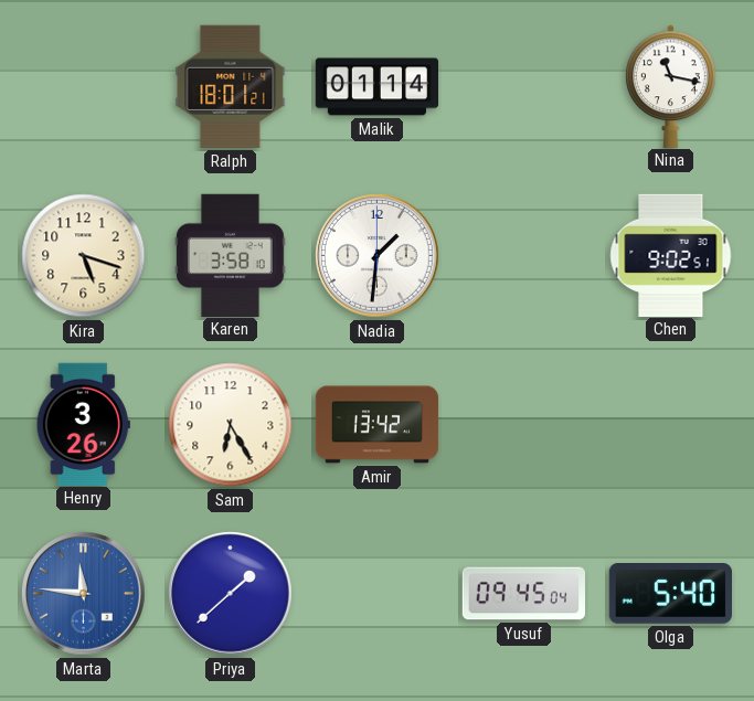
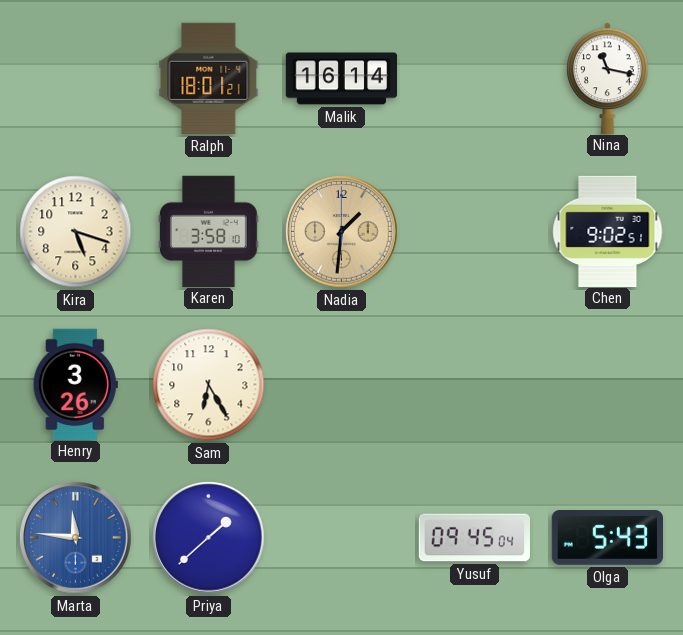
Malik: 01:14 -> 16:14
Nadia dial: white -> champagne
Amir: 13:42 -> none
Olga: 5:40 -> 5:43
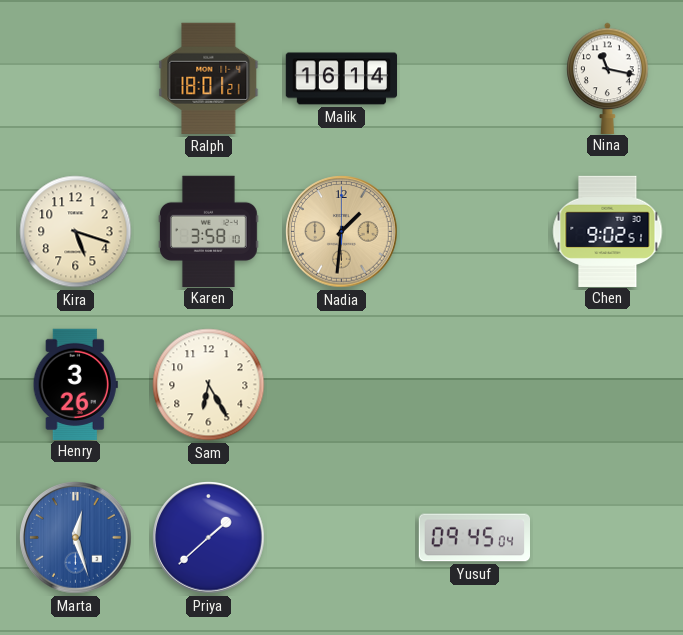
Marta: 11:46 -> 12:27
Olga: 5:43 -> none
